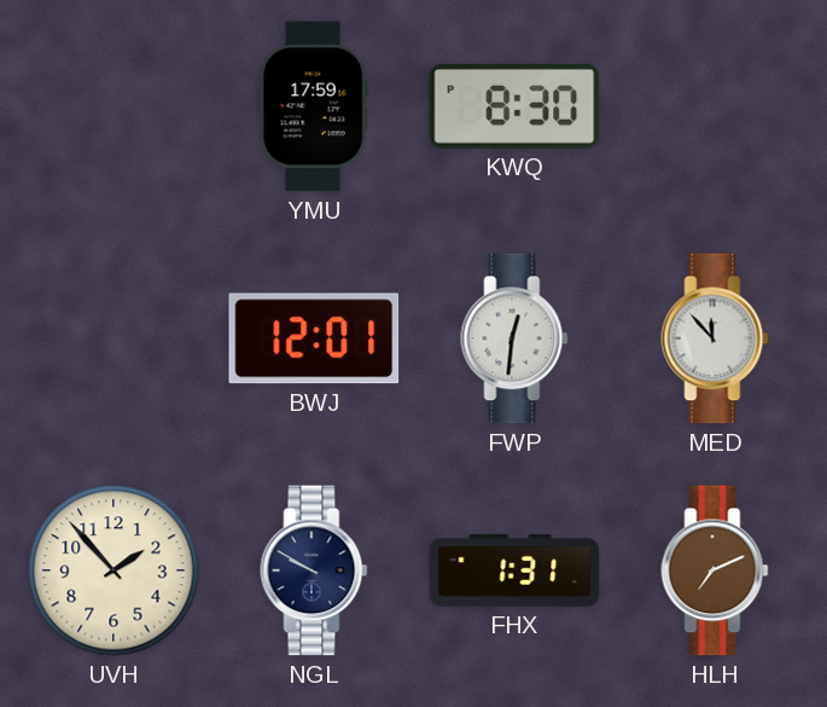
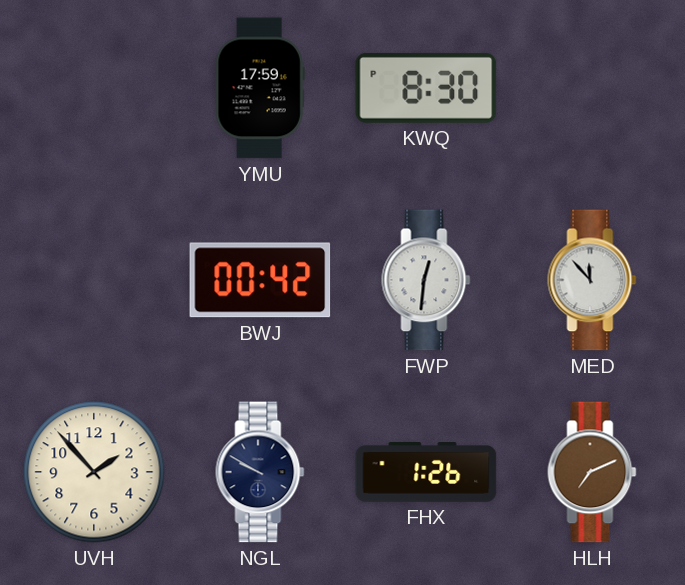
BWJ: 12:01 -> 00:42
FHX: 1:31 -> 1:26
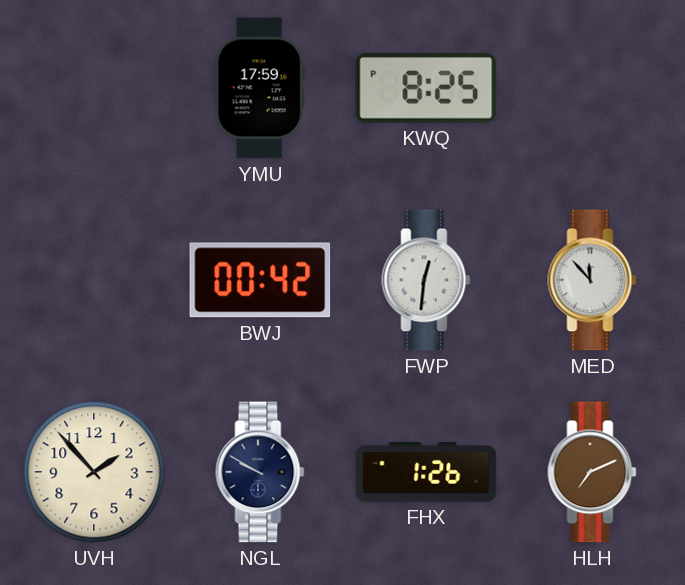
KWQ: 8:30 -> 8:25
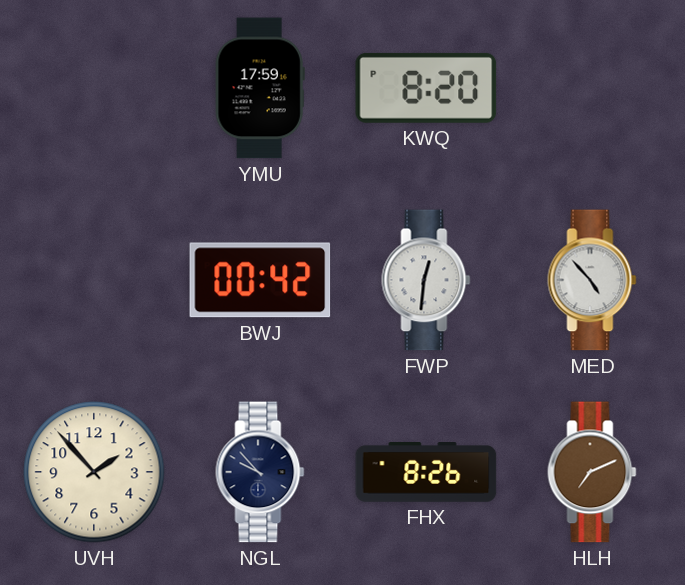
KWQ: 8:25 -> 8:20
MED: 11:53 -> 4:53
NGL: 9:50 -> 9:53
FHX: 1:26 -> 8:26
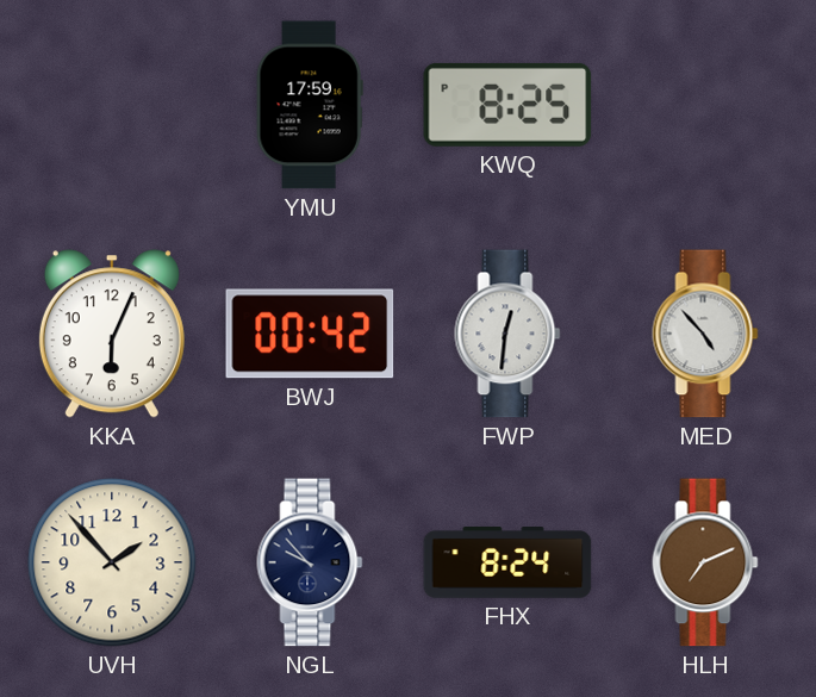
KWQ: 8:20 -> 8:25
KKA: none -> 6:04
FHX: 8:26 -> 8:24
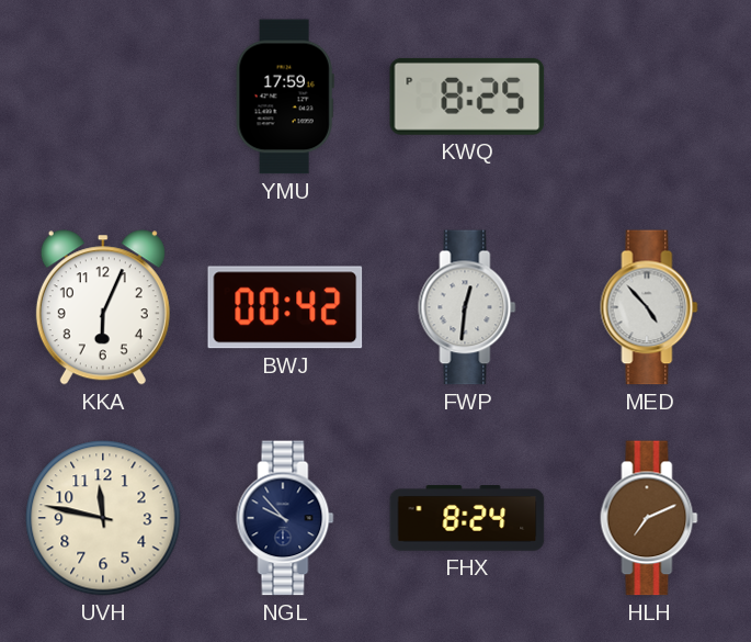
UVH: 1:53 -> 11:47
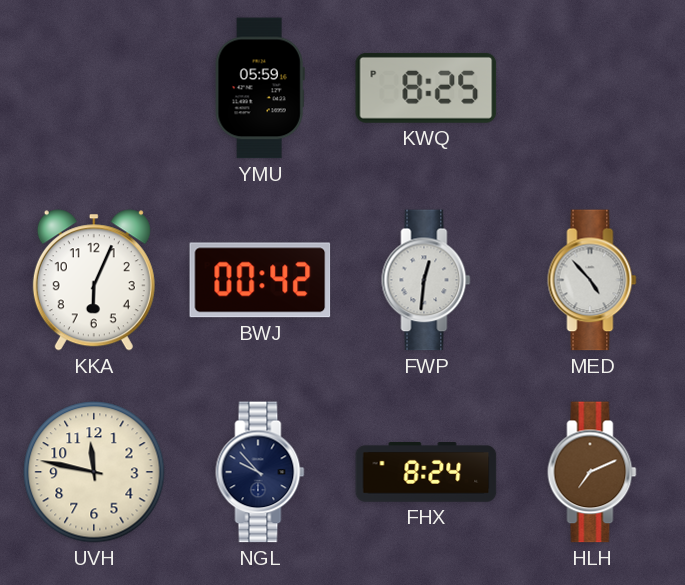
YMU: 17:59 -> 05:59
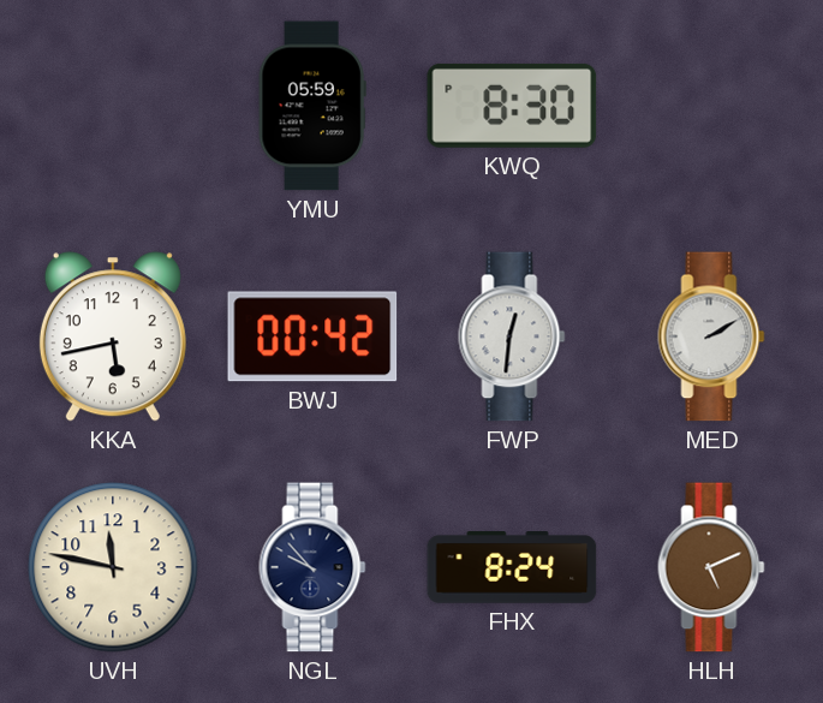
KWQ: 8:25 -> 8:30
KKA: 6:04 -> 5:43
MED: 4:53 -> 2:10
HLH: 7:11 -> 5:11
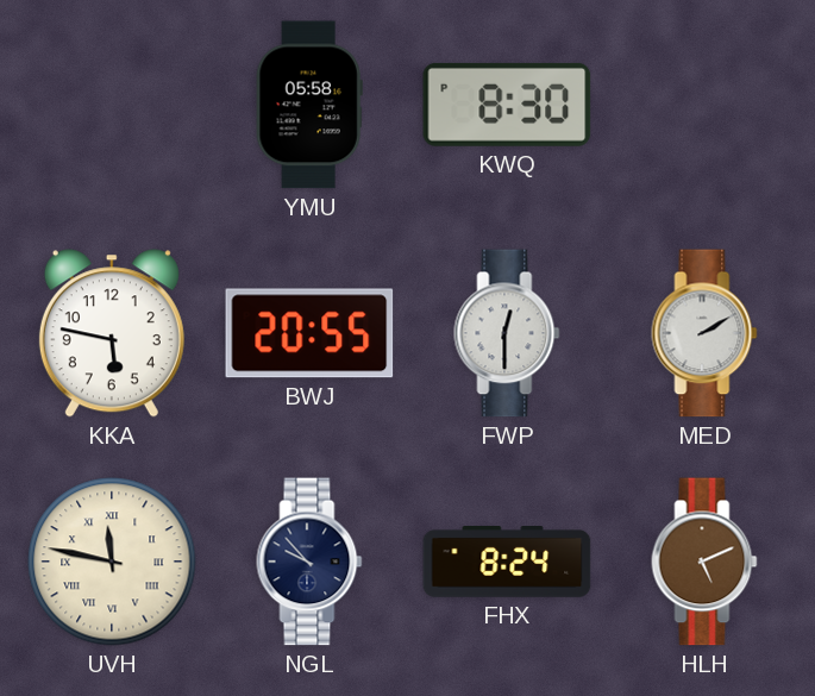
YMU: 05:59 -> 05:58
KKA: 5:43 -> 5:47
BWJ: 00:42 -> 20:55
FWP: 12:31 -> 12:30
UVH numerals: Arabic -> Roman
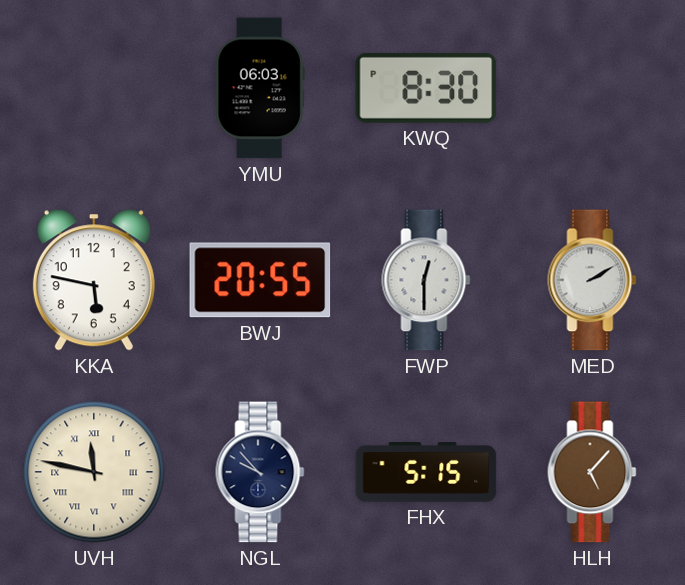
YMU: 05:58 -> 06:03
FHX: 8:24 -> 5:15
HLH: 5:11 -> 5:07
